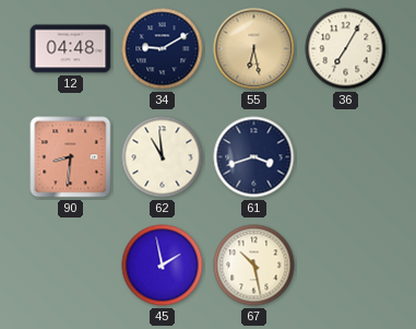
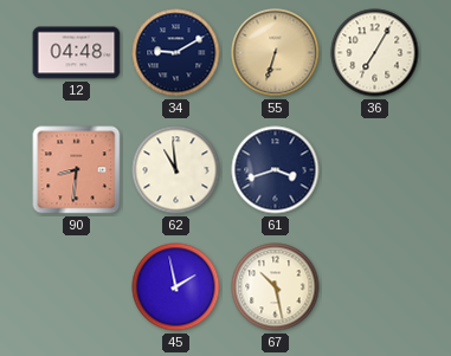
55: 6:28 -> 6:33
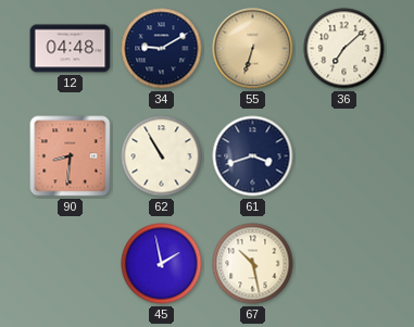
36: 7:05 -> 7:08
62: 10:59 -> 10:55
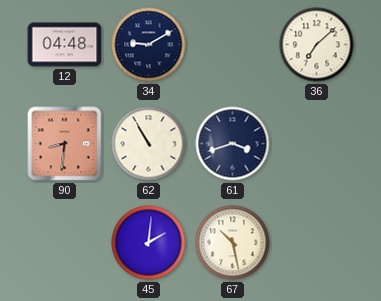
55: 6:33 -> none
45: 1:58 -> 2:01
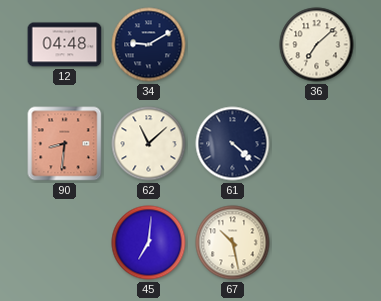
62: 10:55 -> 11:08
61: 3:42 -> 4:22
45: 2:01 -> 7:01
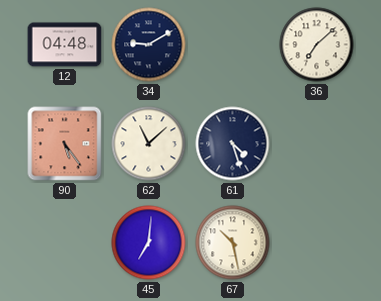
90: 8:31 -> 5:24
61: 4:22 -> 4:27
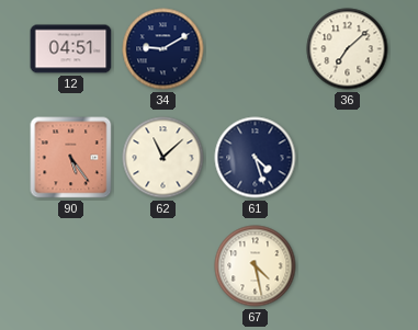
12: 04:48 -> 04:51
45: 7:01 -> none
67: 10:28 -> 4:28
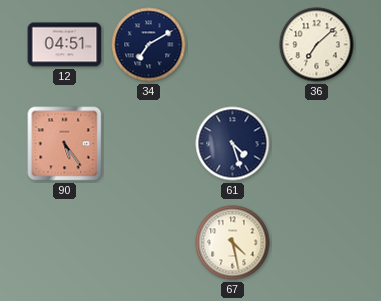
34: 9:10 -> 7:10
62: 11:08 -> none
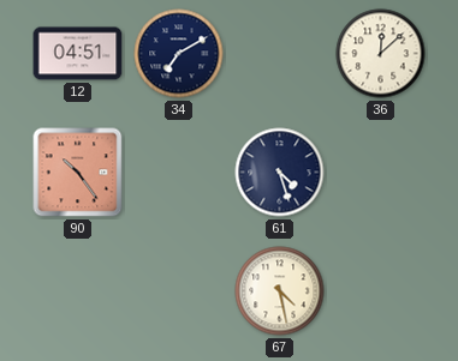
36: 7:08 -> 12:08
90: 5:24 -> 10:24
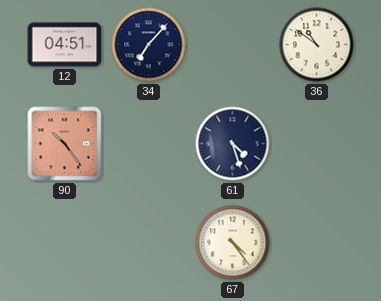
34: 7:10 -> 7:07
36: 12:08 -> 10:51
67: 4:28 -> 4:24
